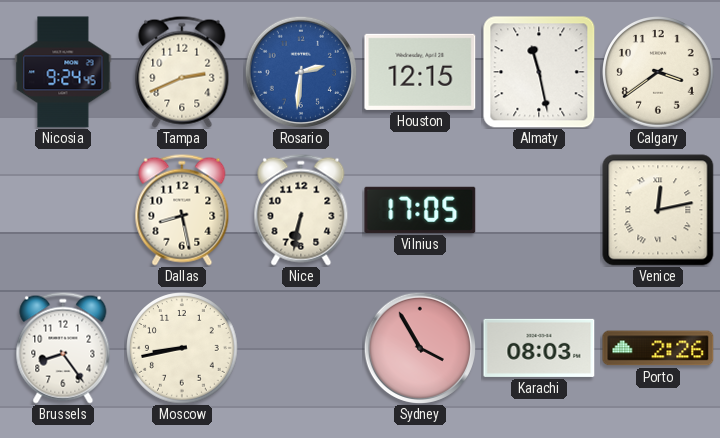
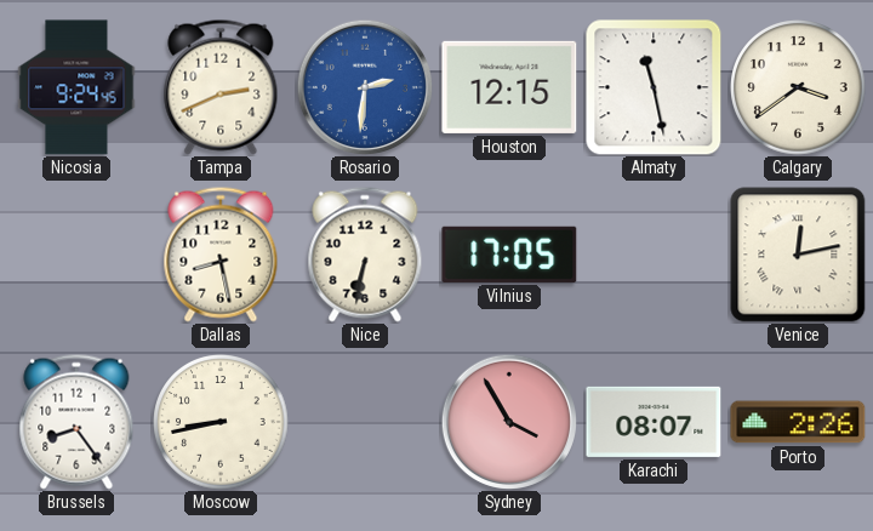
Karachi: 08:03 -> 08:07
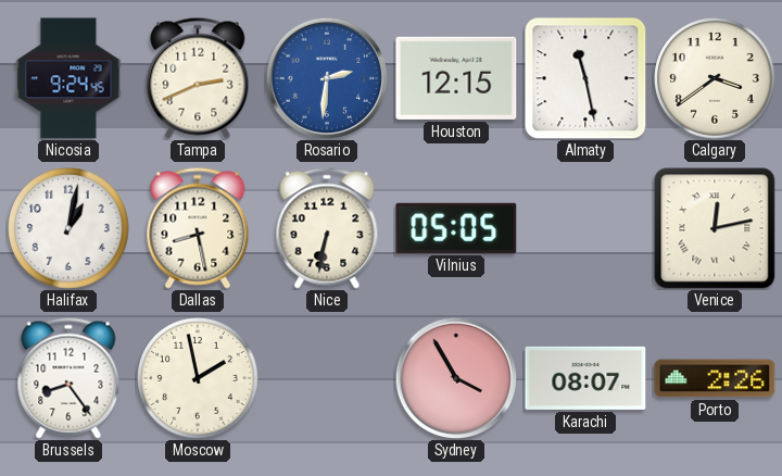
Halifax: none -> 1:02
Vilnius: 17:05 -> 05:05
Moscow: 8:43 -> 1:58
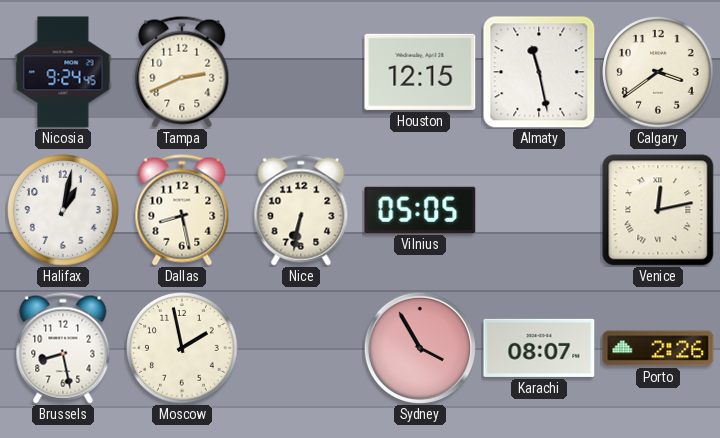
Rosario: 2:31 -> none
Brussels: 8:24 -> 8:28
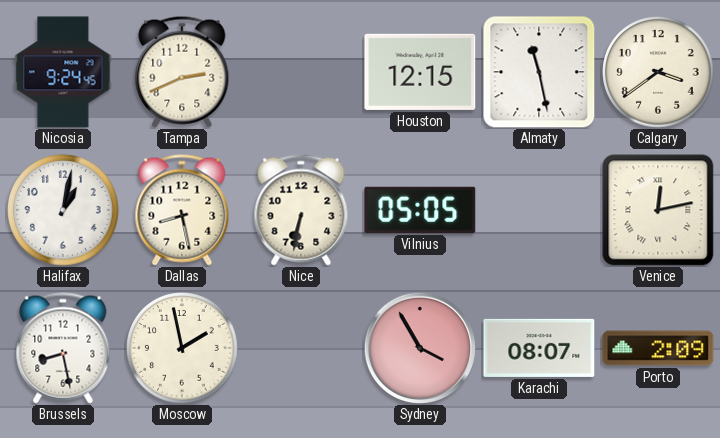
Porto: 2:26 -> 2:09
